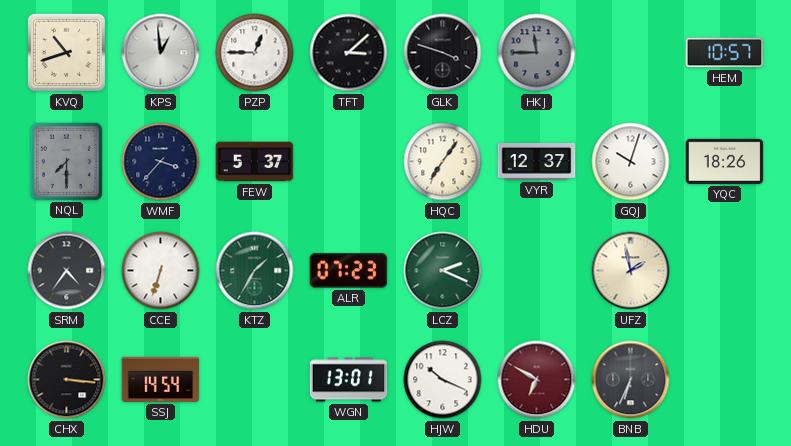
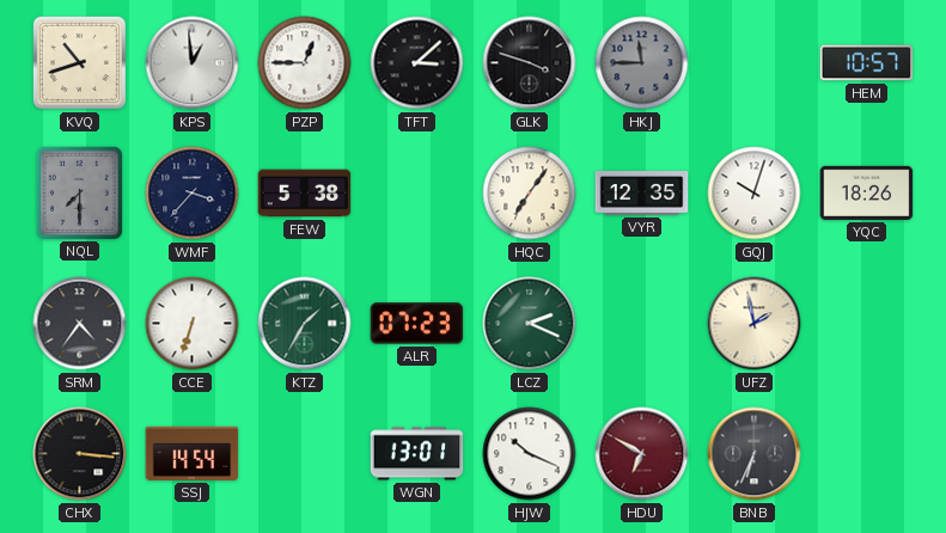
FEW: 5:37 -> 5:38
VYR: 12:37 -> 12:35
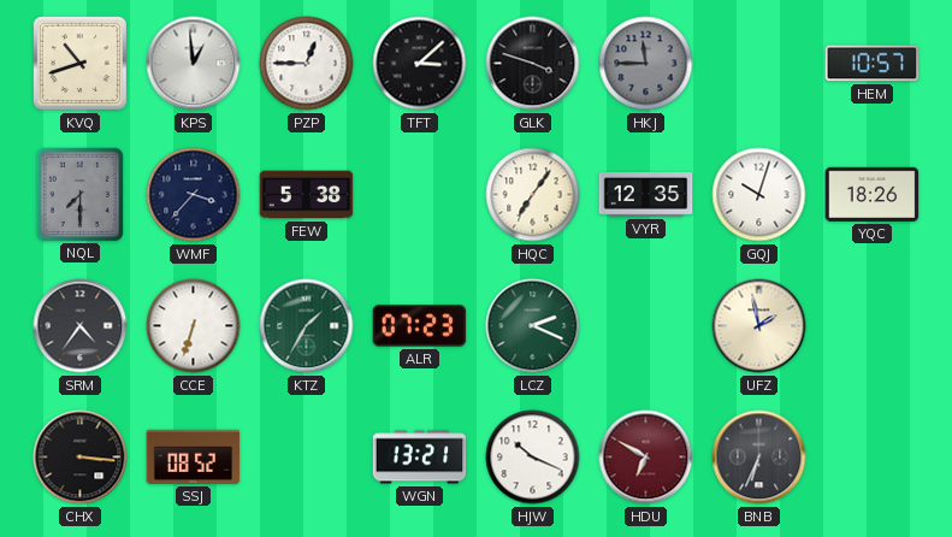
SSJ: 14:54 -> 08:52
WGN: 13:01 -> 13:21
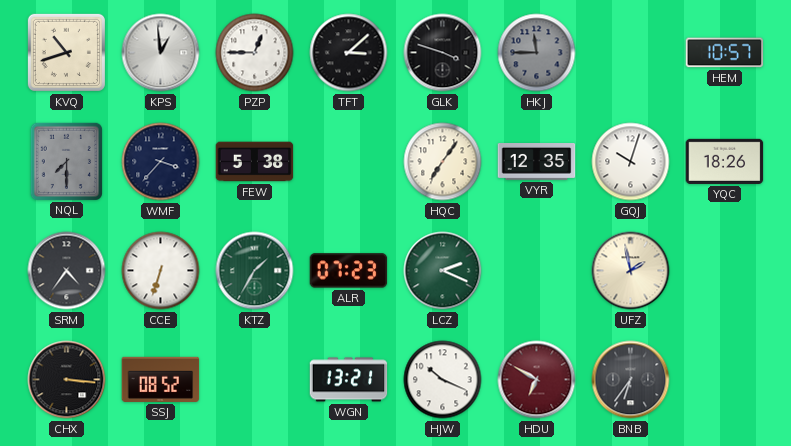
BNB: 6:34 -> 6:36
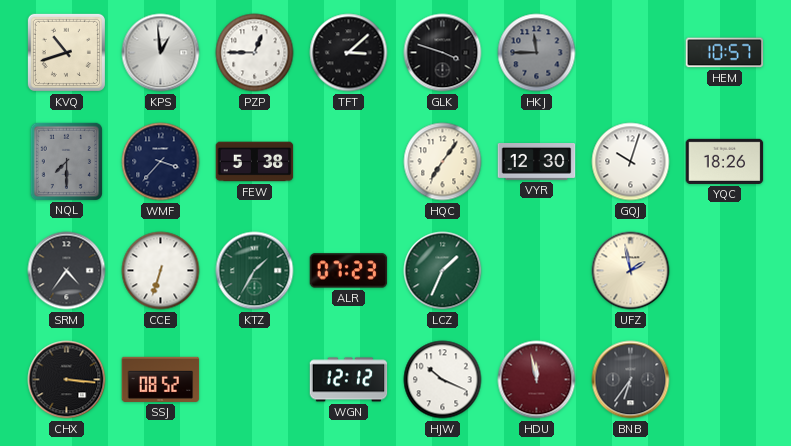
VYR: 12:35 -> 12:30
LCZ: 2:19 -> 1:34
WGN: 13:21 -> 12:12
HDU: 6:50 -> 11:58
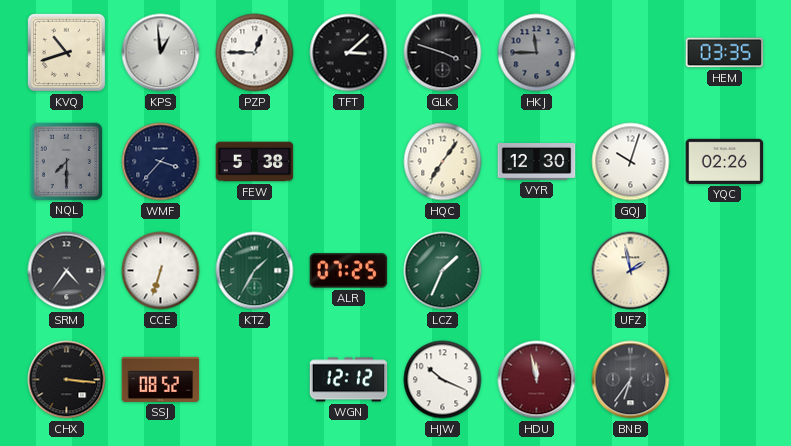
HEM: 10:57 -> 03:35
YQC: 18:26 -> 02:26
ALR: 07:23 -> 07:25
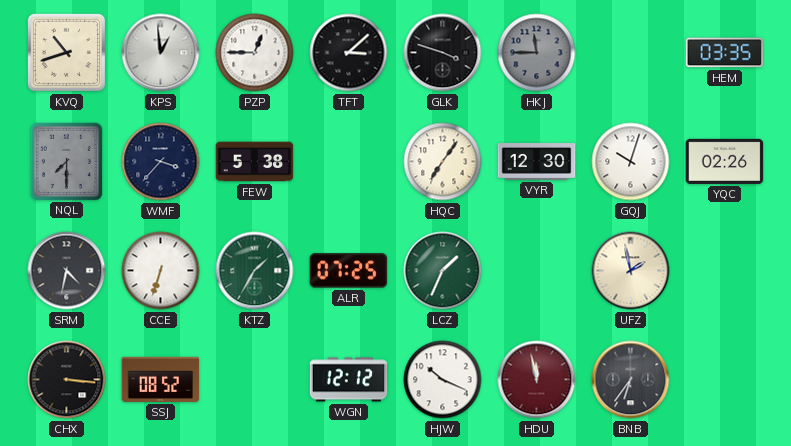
SRM: 4:36 -> 4:32
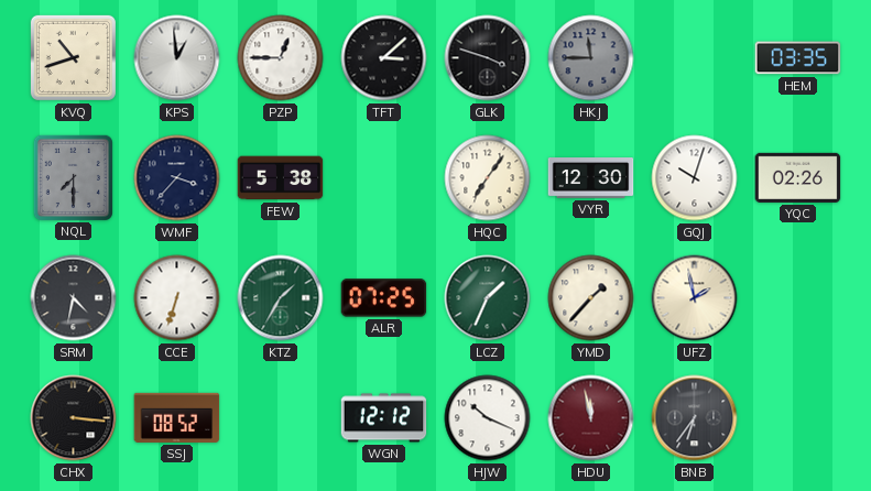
YMD: none -> 1:37
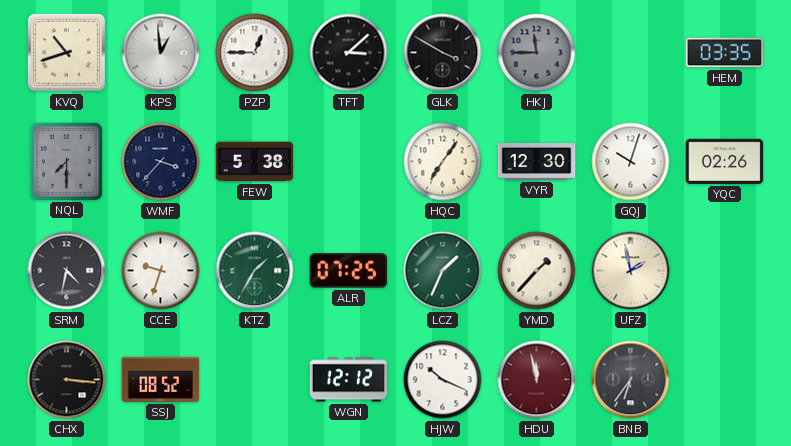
GLK: 3:48 -> 3:50
CCE: 6:33 -> 9:33
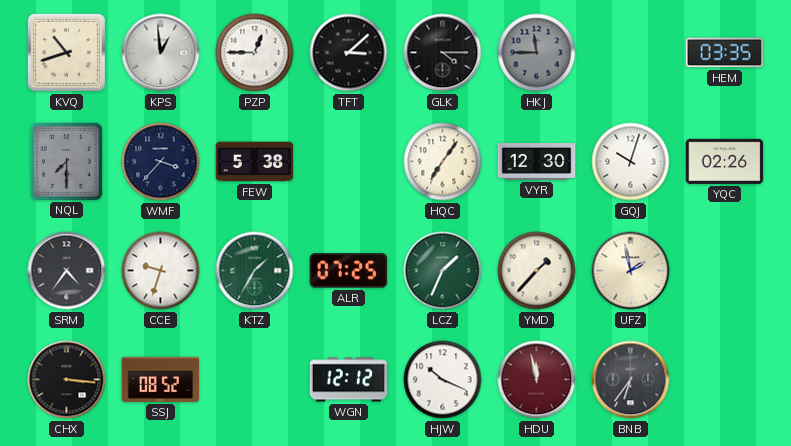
GLK: 3:50 -> 4:15
SRM: 4:32 -> 4:36
